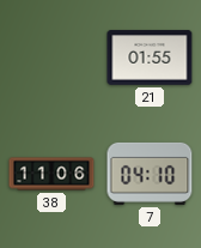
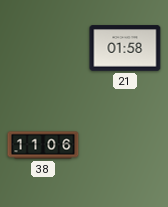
21: 01:55 -> 01:58
7: 04:10 -> none
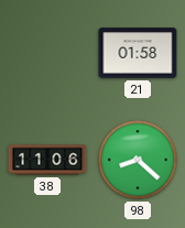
98: none -> 8:22
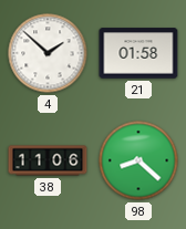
4: none -> 1:52
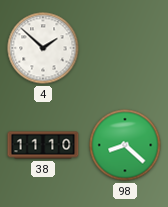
21: 01:58 -> none
38: 11:06 -> 11:10
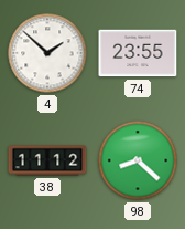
74: none -> 23:55
38: 11:10 -> 11:12
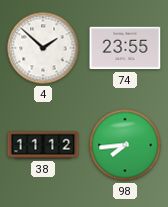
98: 8:22 -> 7:44
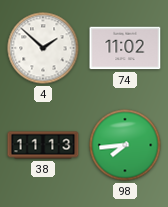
74: 23:55 -> 11:02
38: 11:12 -> 11:13
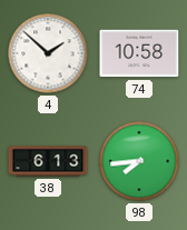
74: 11:02 -> 10:58
38: 11:13 -> 6:13
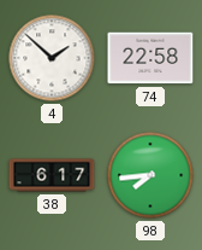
74: 10:58 -> 22:58
38: 6:13 -> 6:17
